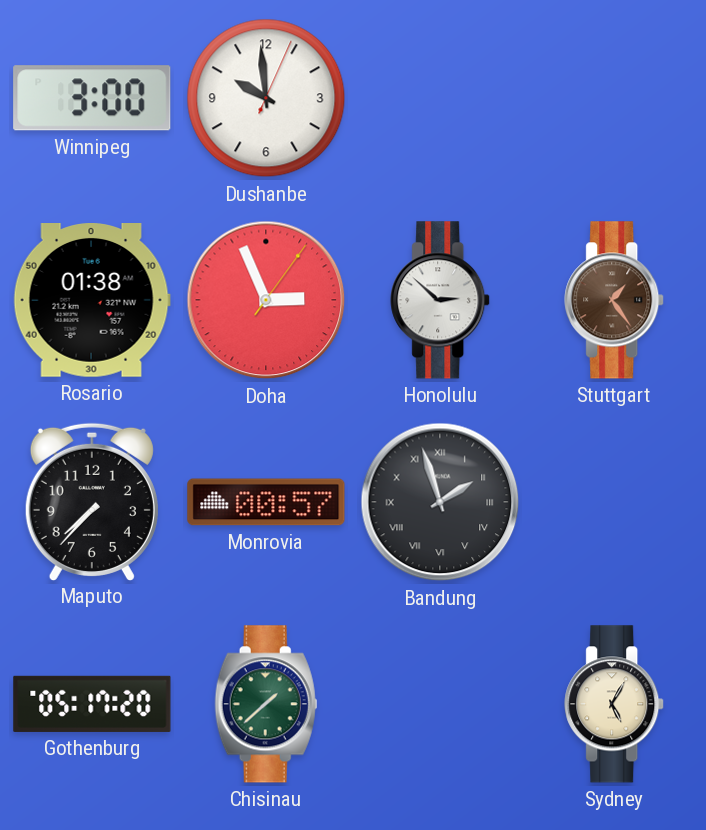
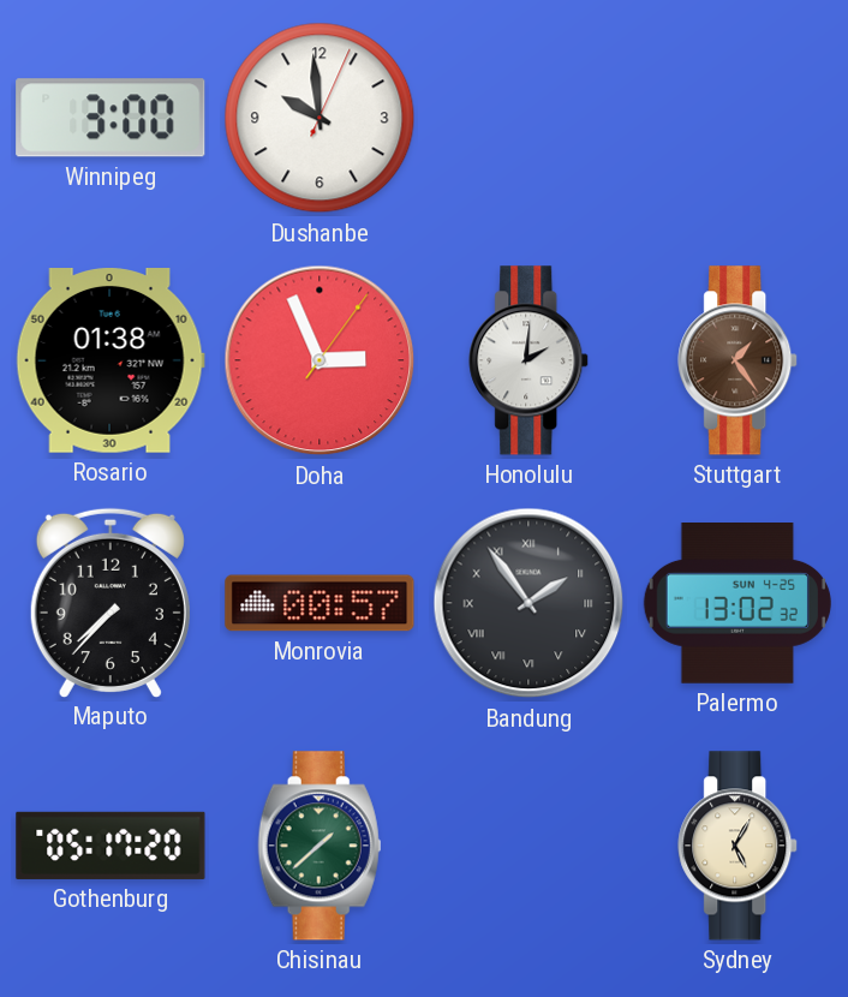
Honolulu: 2:52 -> 2:01
Bandung: 1:57 -> 1:54
Palermo: none -> 13:02
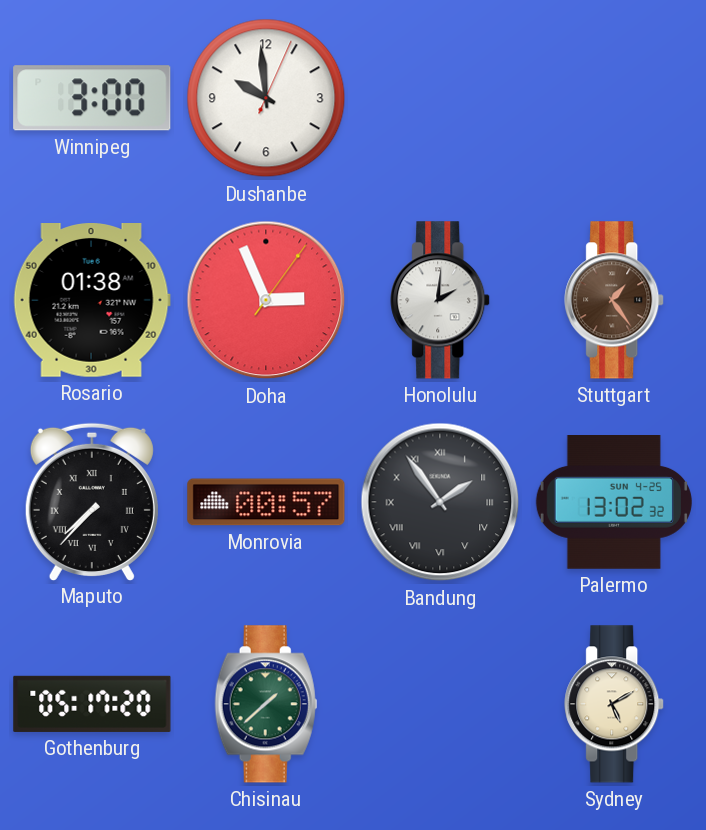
Maputo numerals: Arabic -> Roman
Sydney: 5:05 -> 5:10
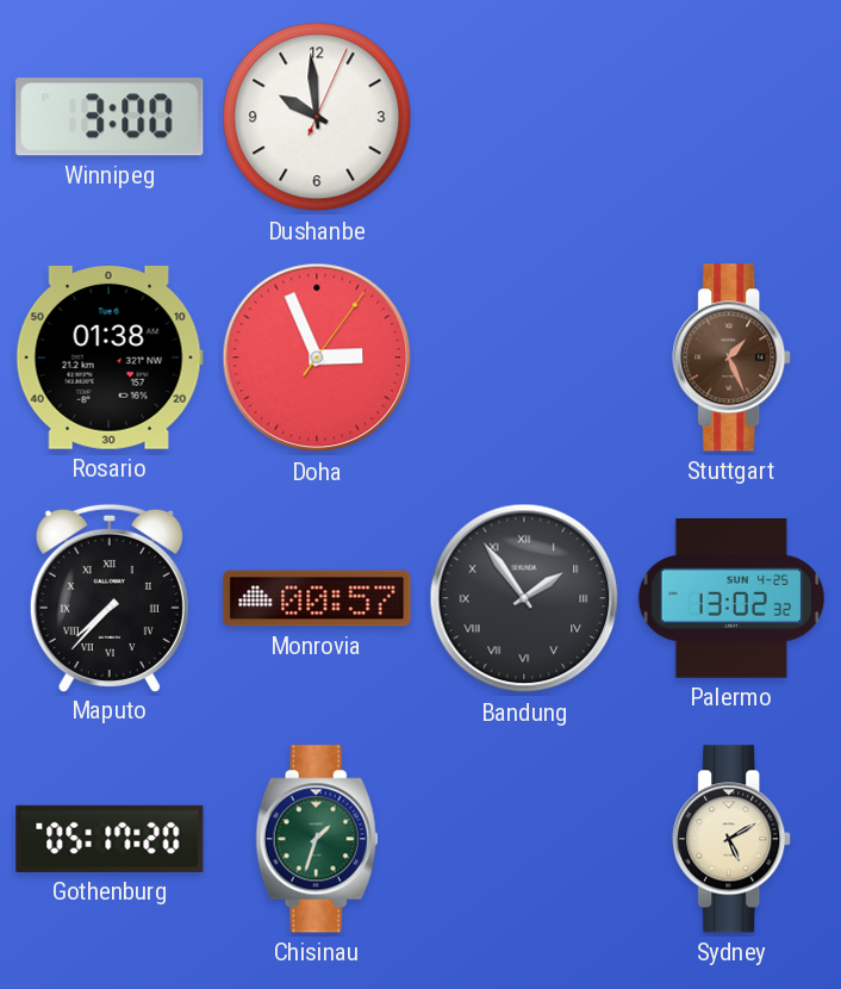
Honolulu: 2:01 -> none
Stuttgart: 1:24 -> 1:26
Chisinau: 1:38 -> 1:33
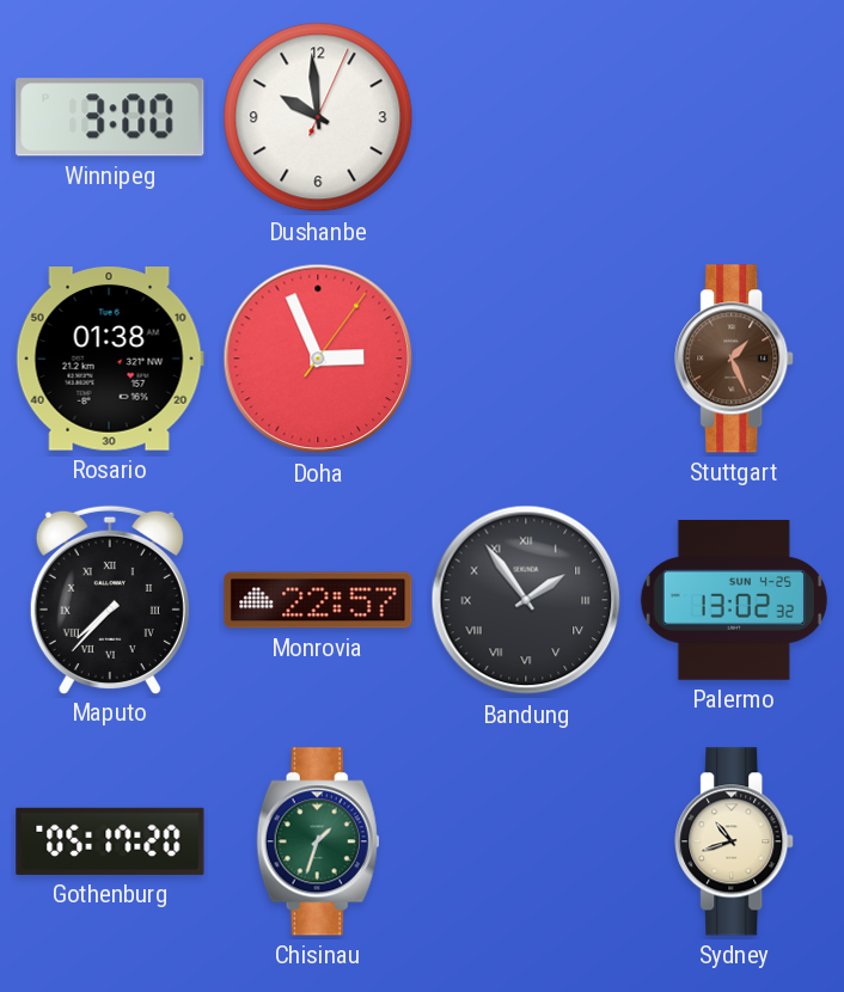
Monrovia: 00:57 -> 22:57
Sydney: 5:10 -> 10:42
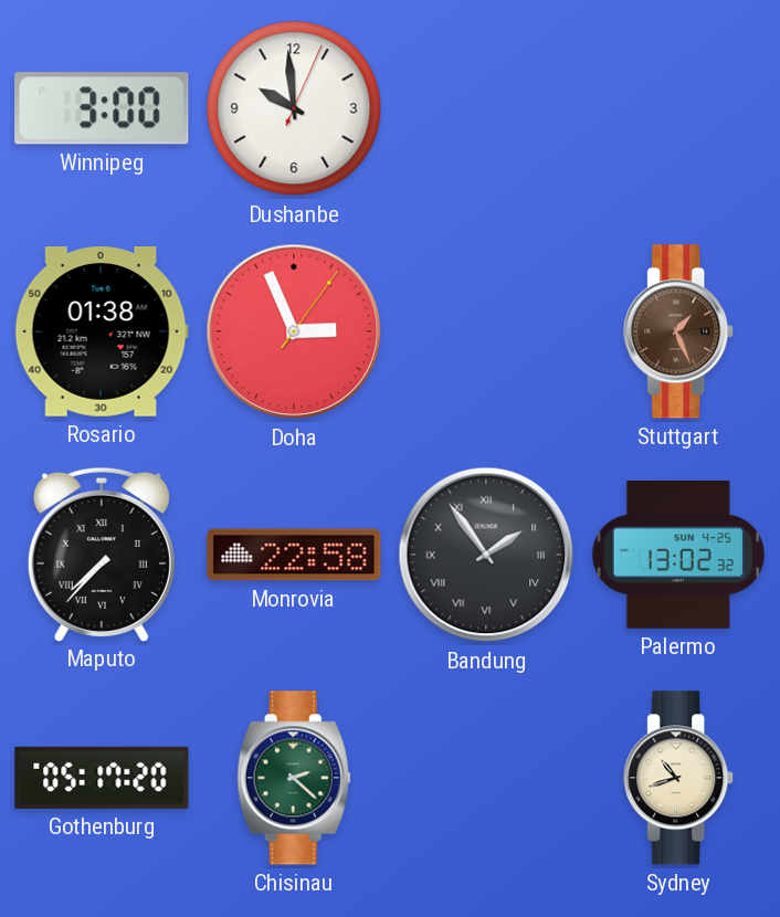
Monrovia: 22:57 -> 22:58
Chisinau: 1:33 -> 2:22
